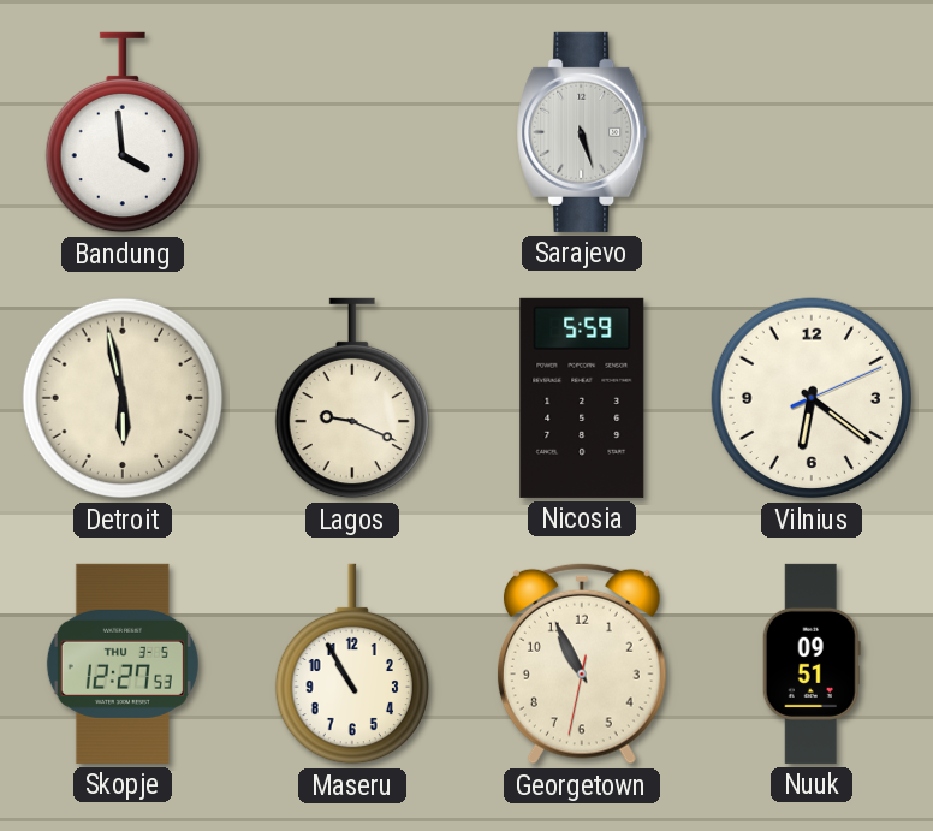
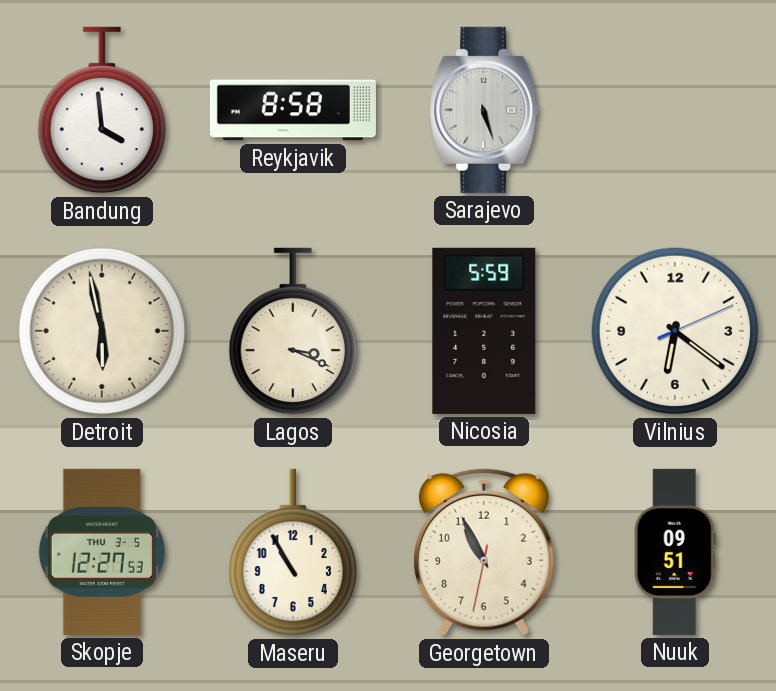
Reykjavik: none -> 8:58
Lagos: 9:19 -> 3:19
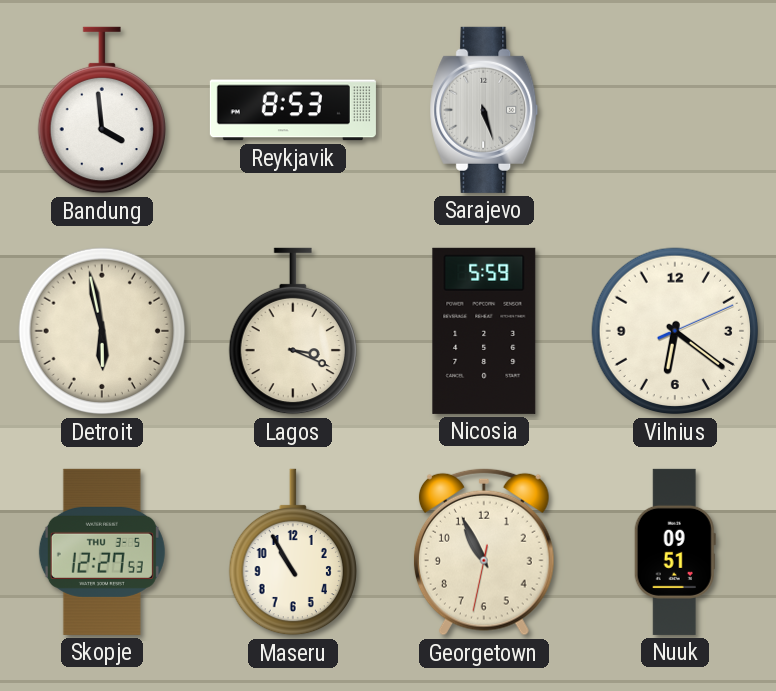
Reykjavik: 8:58 -> 8:53
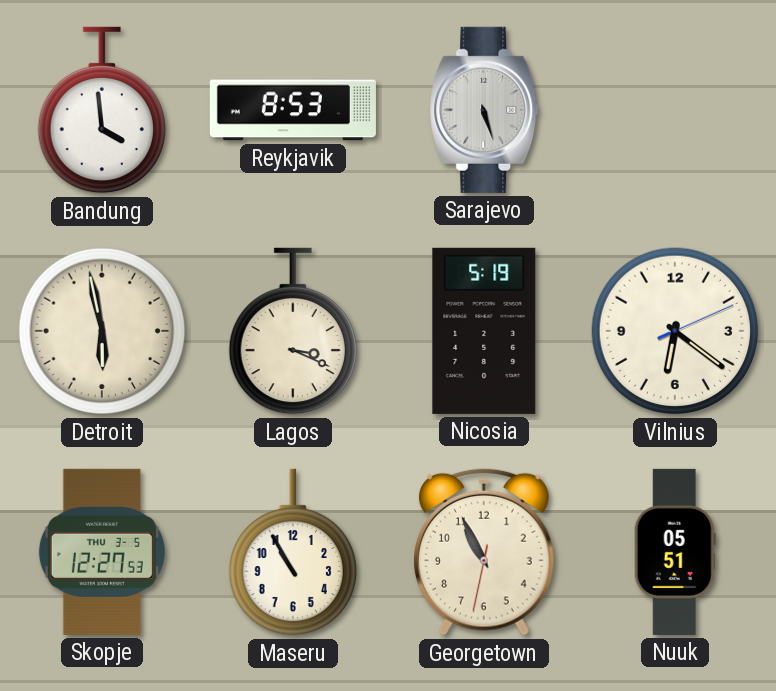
Nicosia: 5:59 -> 5:19
Nuuk: 09:51 -> 05:51
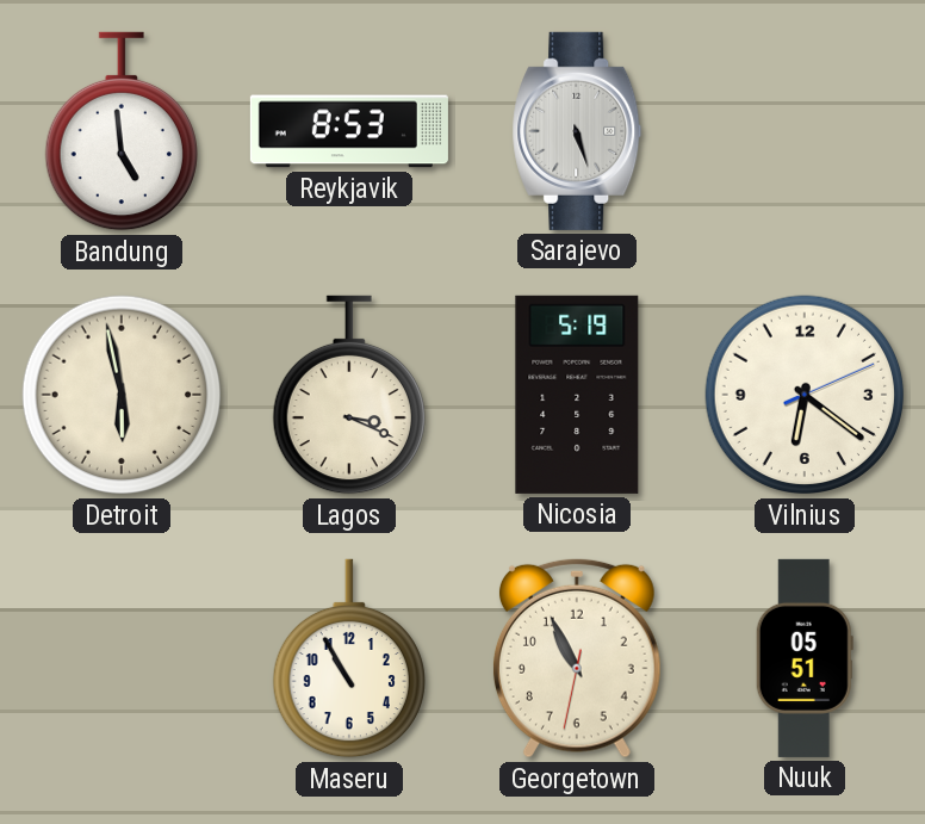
Bandung: 3:59 -> 4:59
Skopje: 12:27 -> none
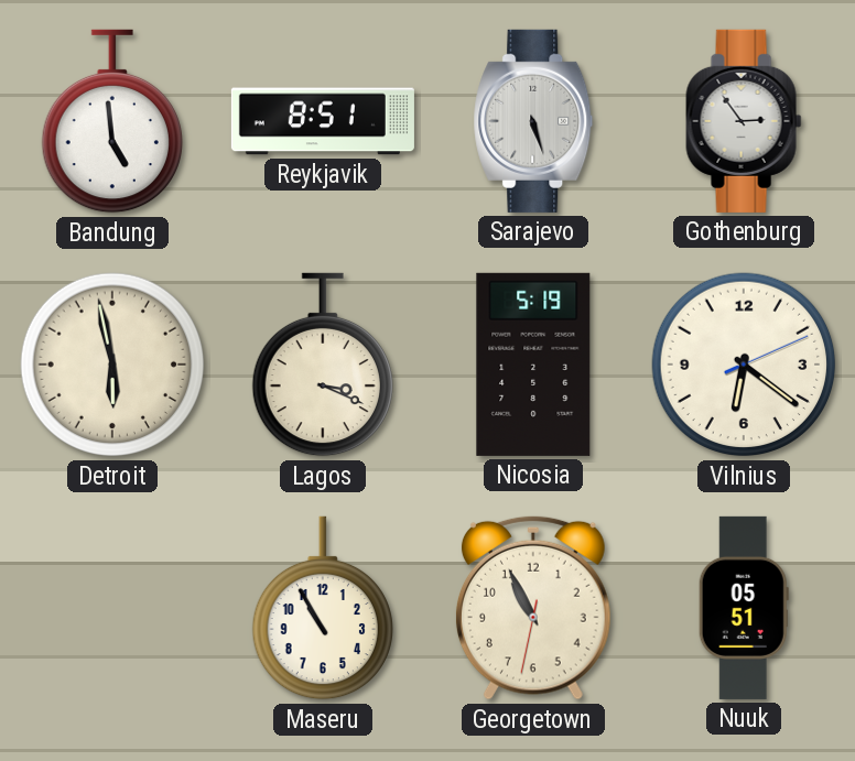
Reykjavik: 8:53 -> 8:51
Gothenburg: none -> 2:54
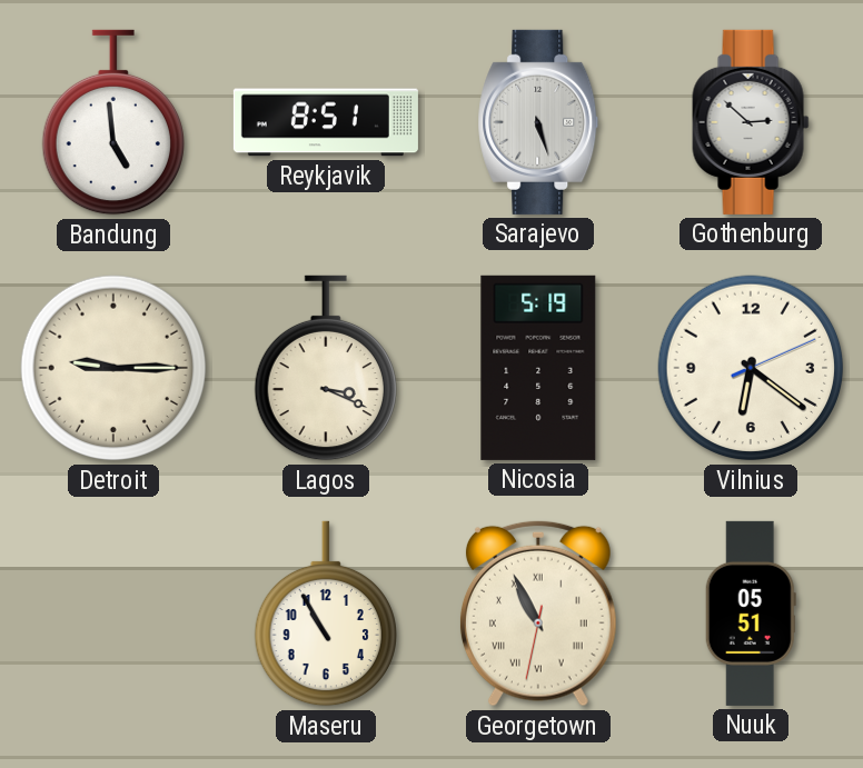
Gothenburg: 2:54 -> 2:52
Detroit: 5:58 -> 9:15
Georgetown numerals: Arabic -> Roman
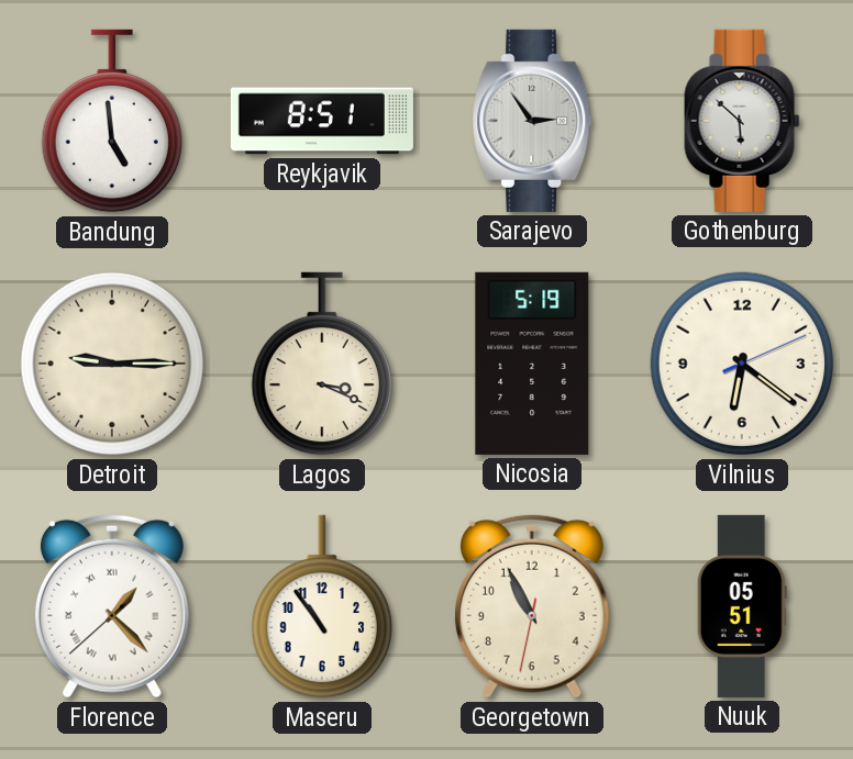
Sarajevo: 5:27 -> 2:54
Gothenburg: 2:52 -> 5:52
Florence: none -> 1:22
Maseru: 10:55 -> 10:54
Georgetown numerals: Roman -> Arabic
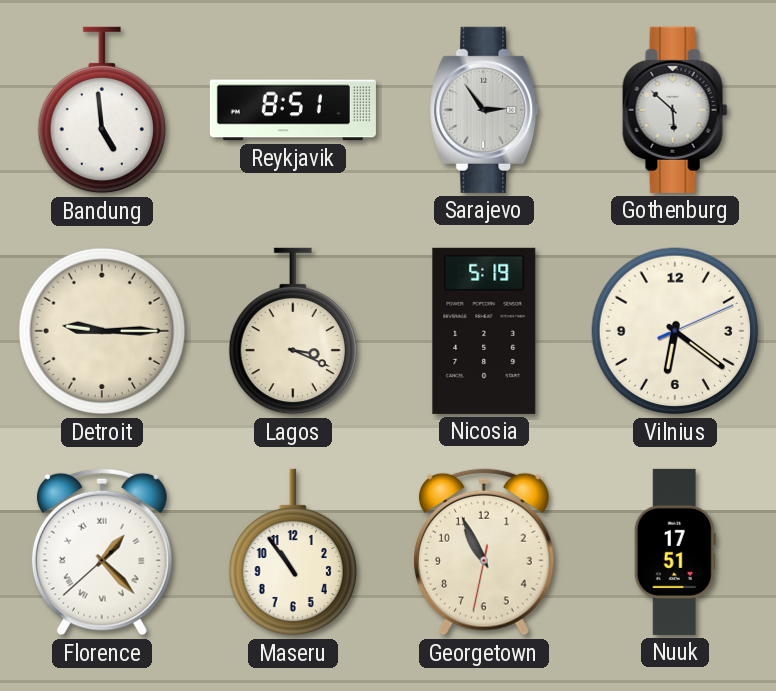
Nuuk: 05:51 -> 17:51
